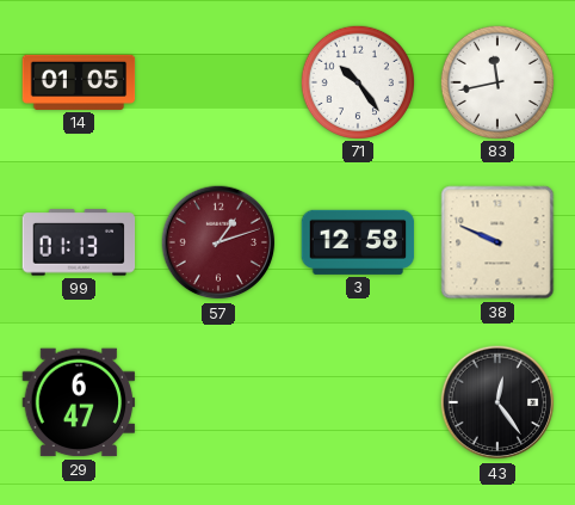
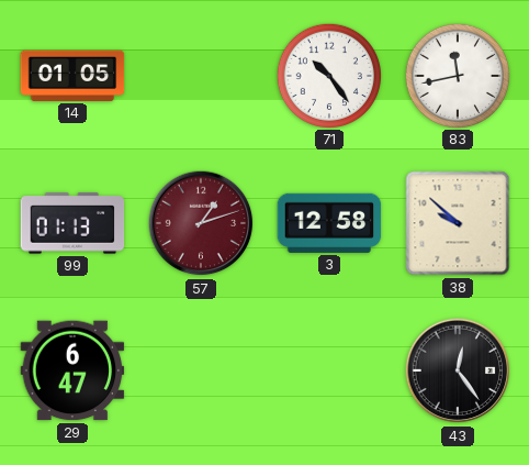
38: 9:49 -> 9:52
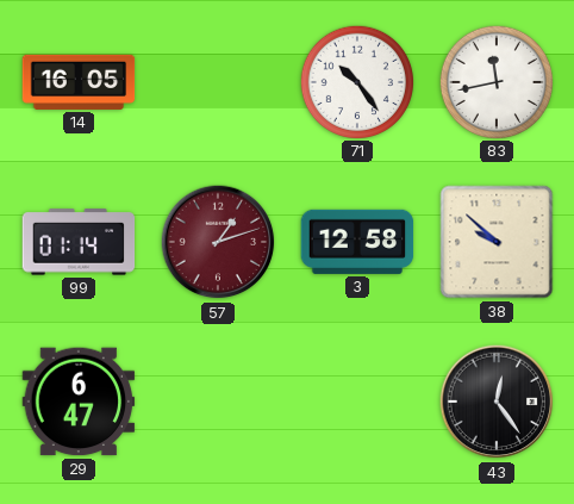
14: 01:05 -> 16:05
99: 01:13 -> 01:14
